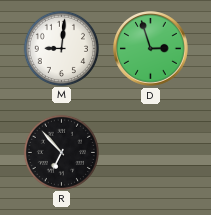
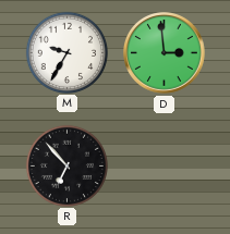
M: 9:01 -> 9:35
D: 2:57 -> 2:59
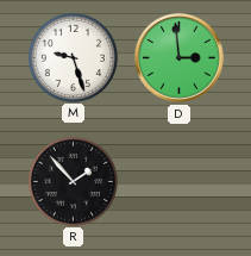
M: 9:35 -> 9:27
R: 6:53 -> 1:53
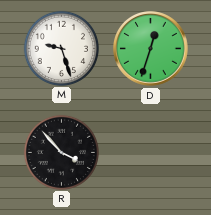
D: 2:59 -> 12:33
R: 1:53 -> 3:53
